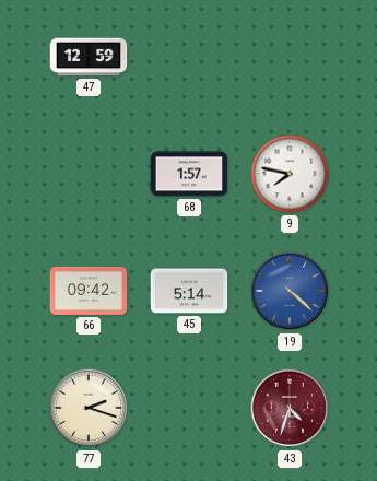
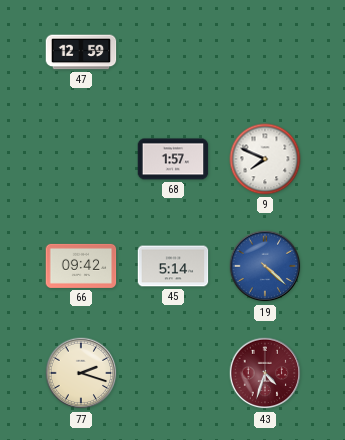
9: 7:47 -> 7:49
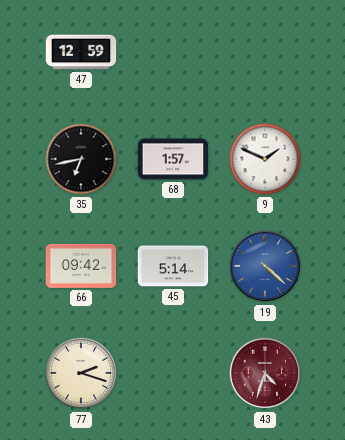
35: none -> 6:43
9: 7:49 -> 1:49
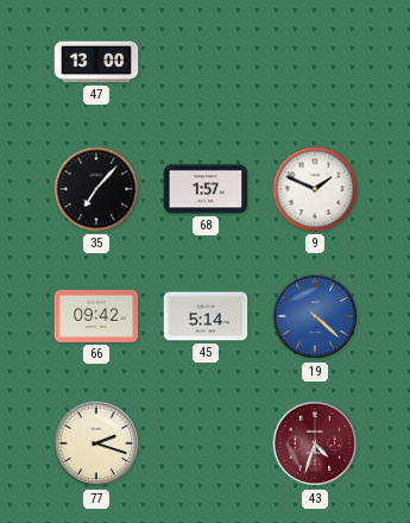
47: 12:59 -> 13:00
35: 6:43 -> 7:07
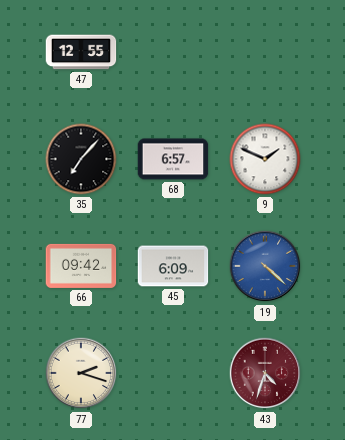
47: 13:00 -> 12:55
68: 1:57 -> 6:57
45: 5:14 -> 6:09
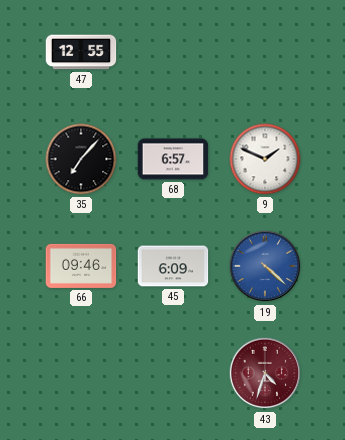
66: 09:42 -> 09:46
77: 2:18 -> none
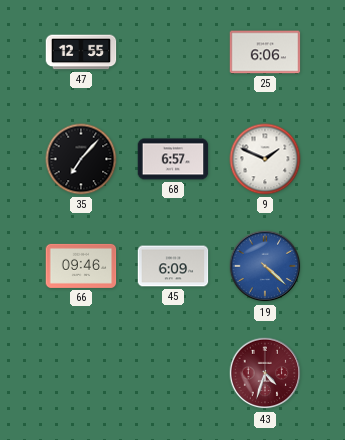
25: none -> 6:06
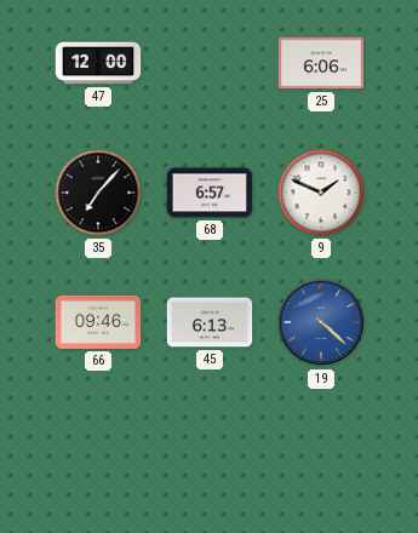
47: 12:55 -> 12:00
45: 6:09 -> 6:13
43: 4:33 -> none
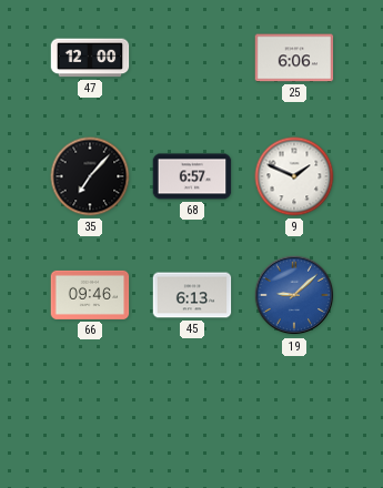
19: 4:22 -> 9:08
